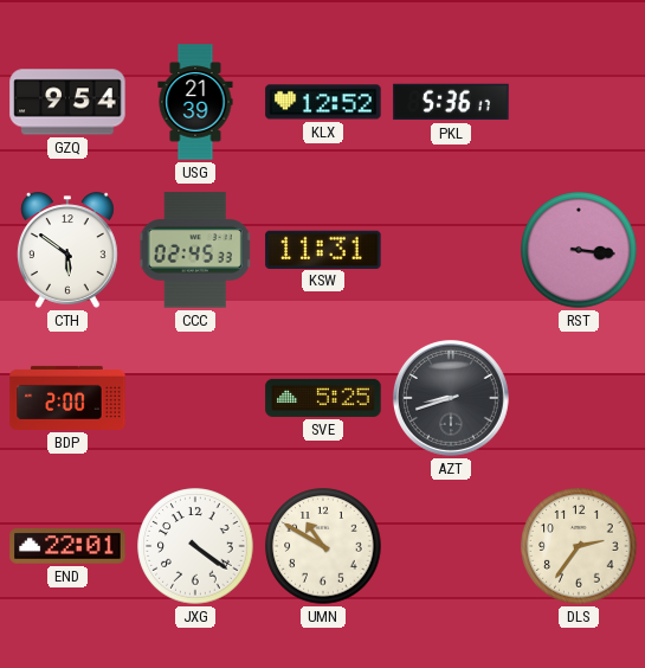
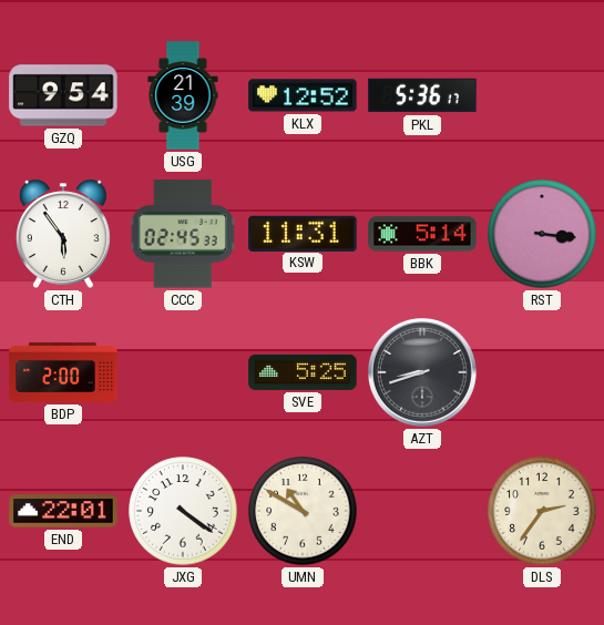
CTH: 5:51 -> 5:54
BBK: none -> 5:14
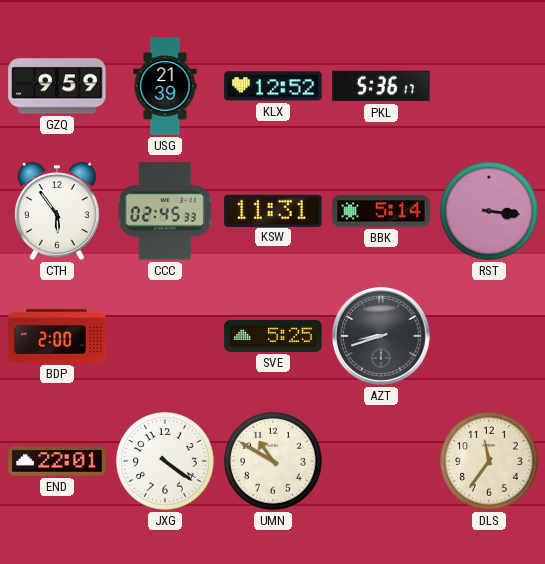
GZQ: 9:54 -> 9:59
DLS: 2:36 -> 11:36
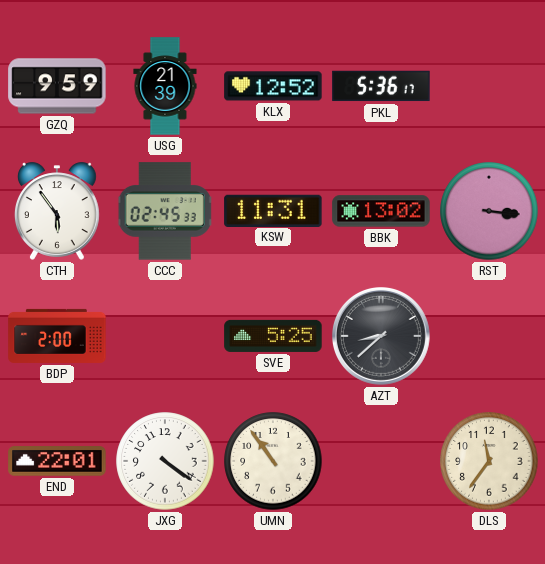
BBK: 5:14 -> 13:02
AZT: 8:42 -> 8:38
UMN: 10:50 -> 10:54
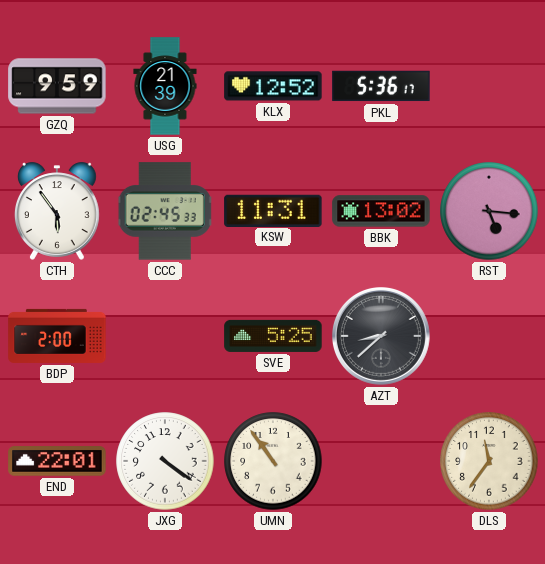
RST: 3:16 -> 5:16
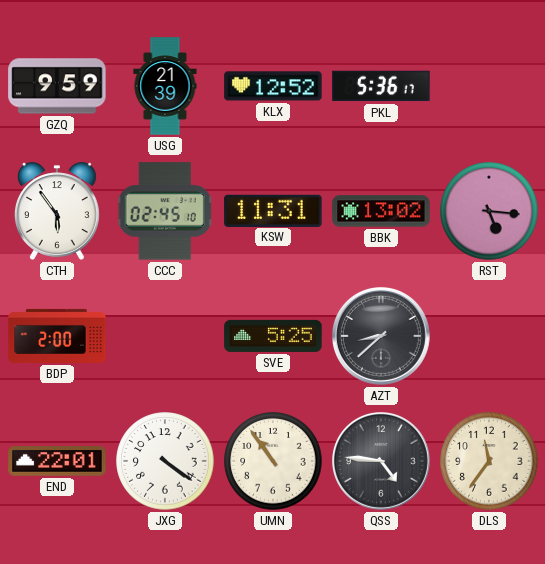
CCC: 02:45:33 -> 02:45:10
QSS: none -> 4:46
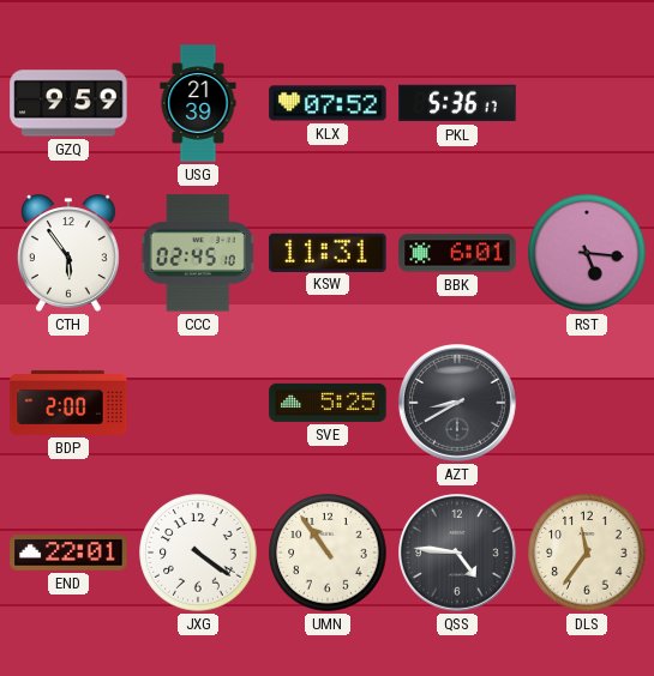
KLX: 12:52 -> 07:52
BBK: 13:02 -> 6:01
AZT: 8:38 -> 8:40
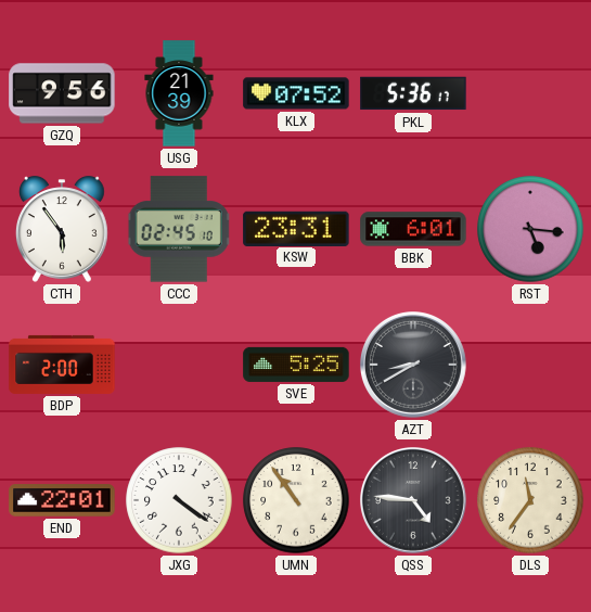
GZQ: 9:59 -> 9:56
KSW: 11:31 -> 23:31
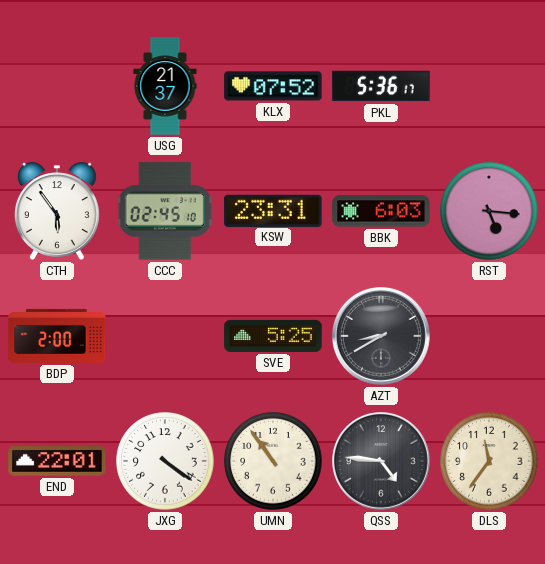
GZQ: 9:56 -> none
USG: 21:39 -> 21:37
BBK: 6:01 -> 6:03
